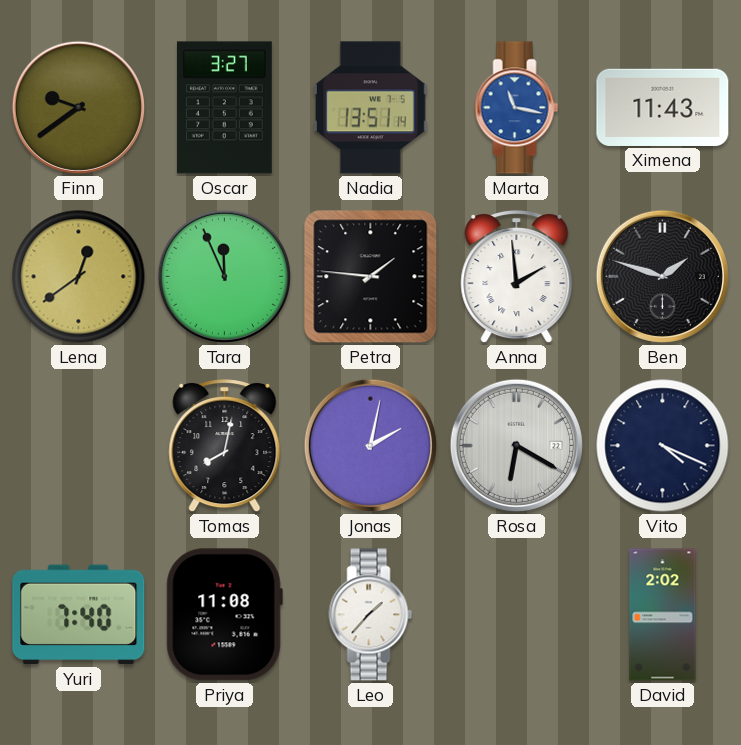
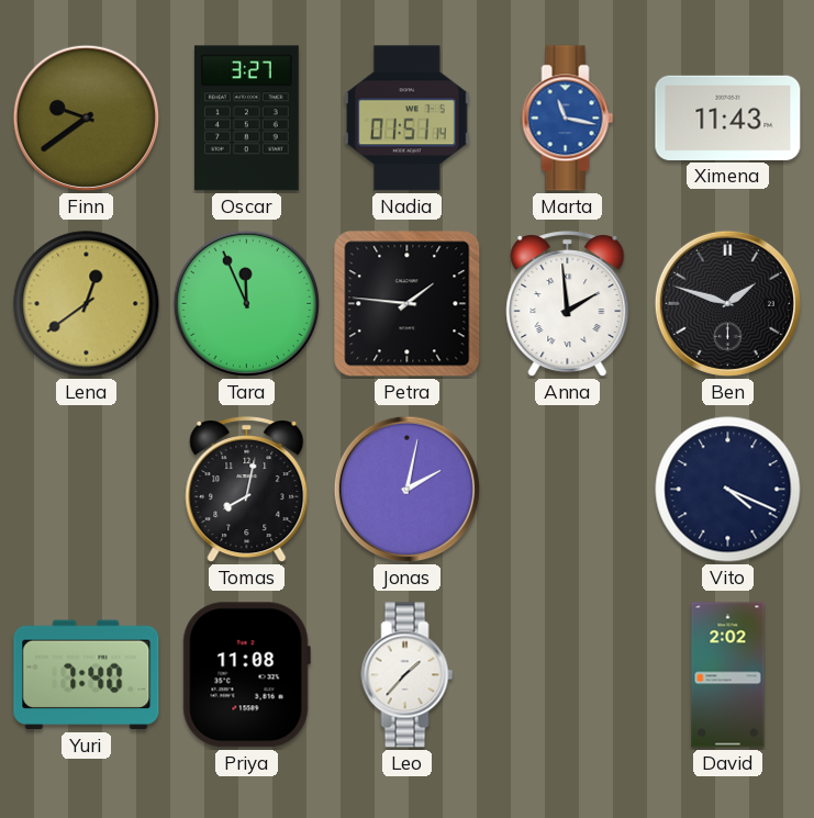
Nadia: 13:51 -> 01:51
Rosa: 6:20 -> none
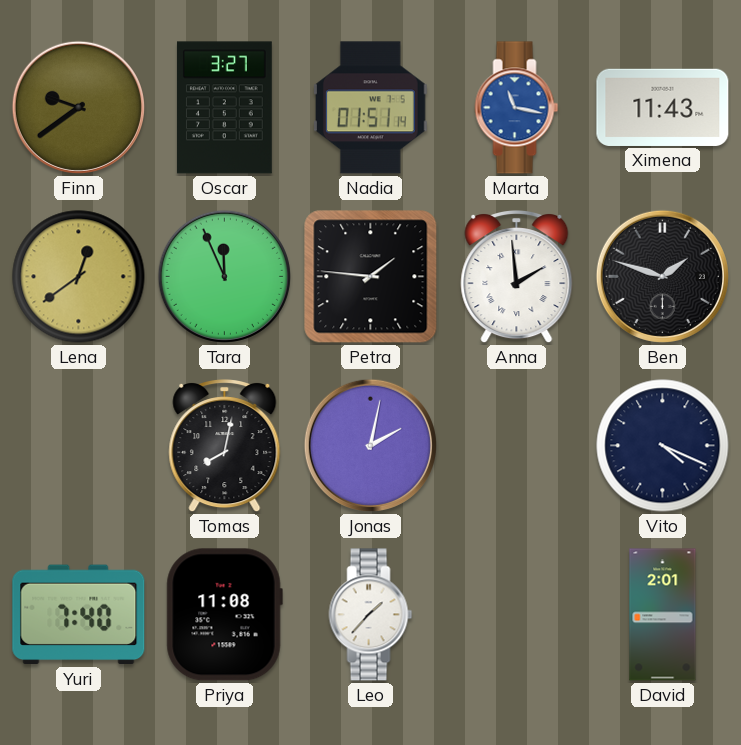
David: 2:02 -> 2:01
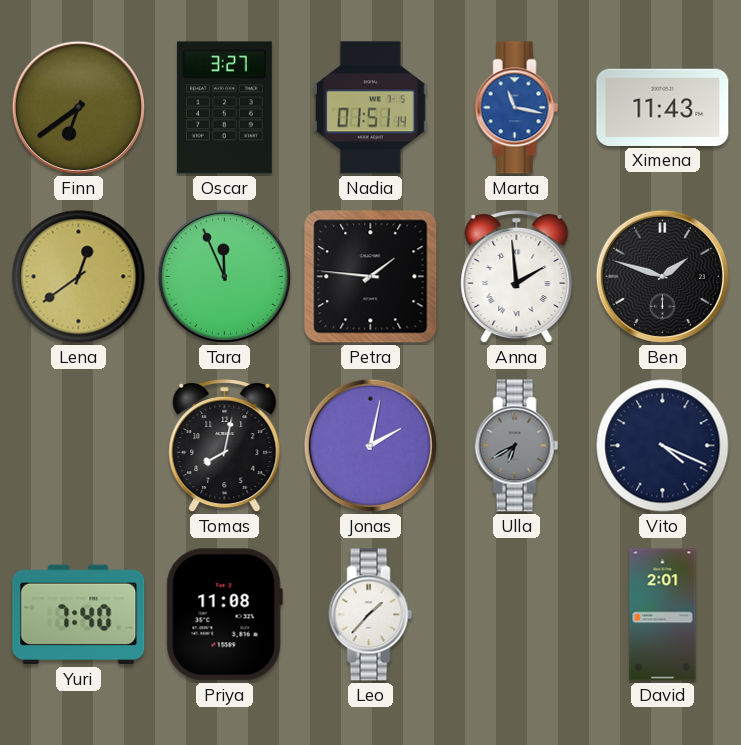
Finn: 9:39 -> 6:39
Ulla: none -> 6:40
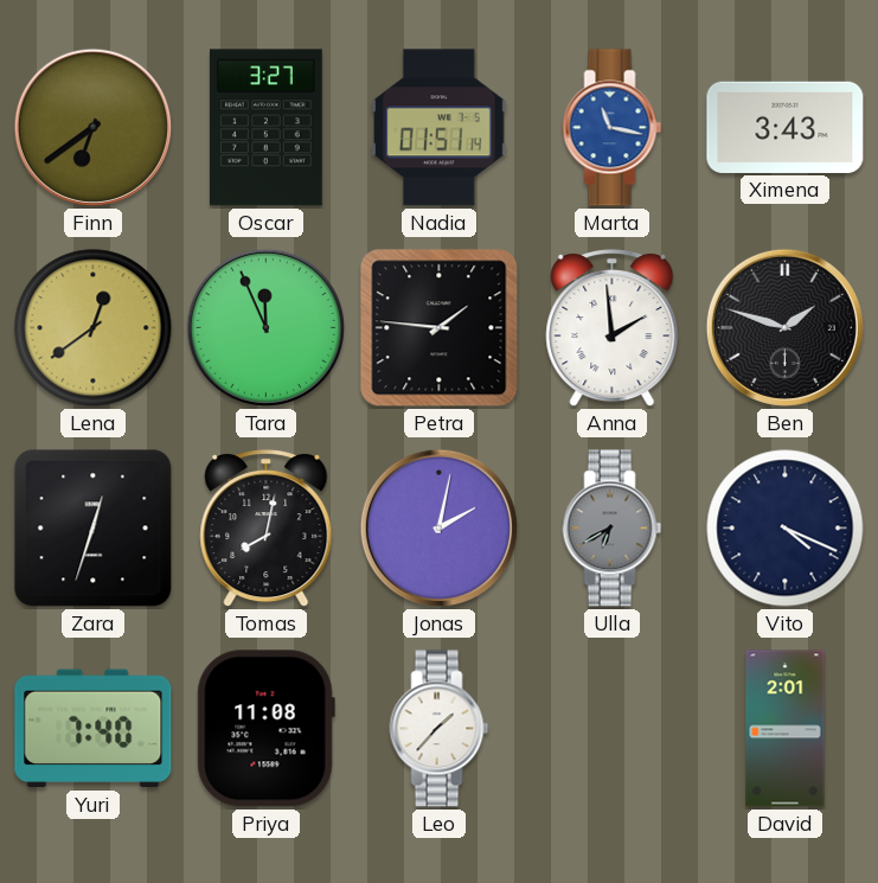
Ximena: 11:43 -> 3:43
Zara: none -> 12:33
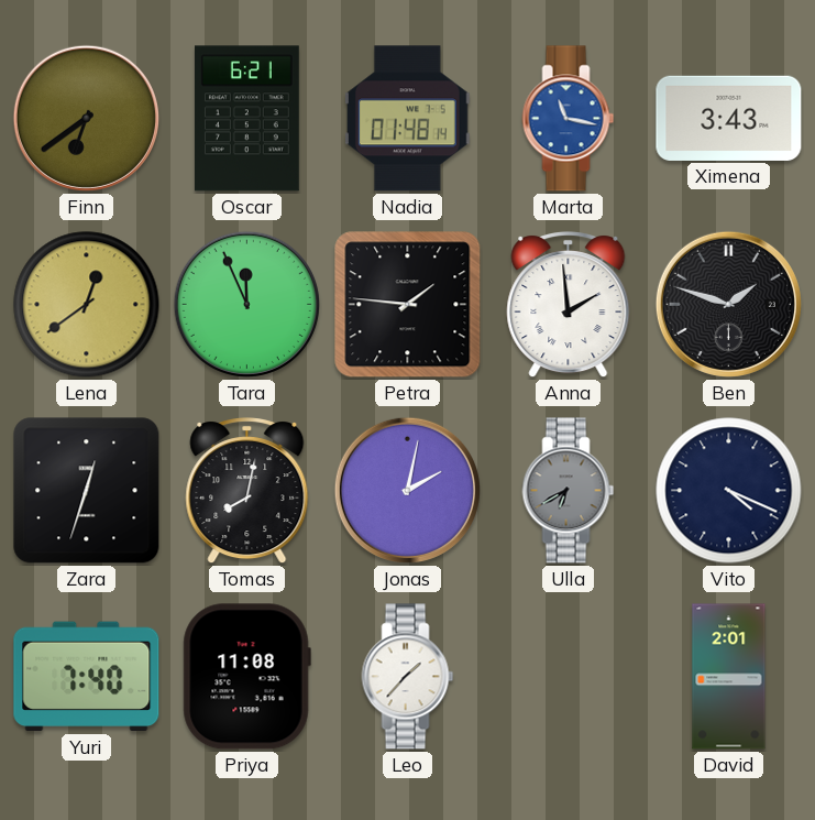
Oscar: 3:27 -> 6:21
Nadia: 01:51 -> 01:48
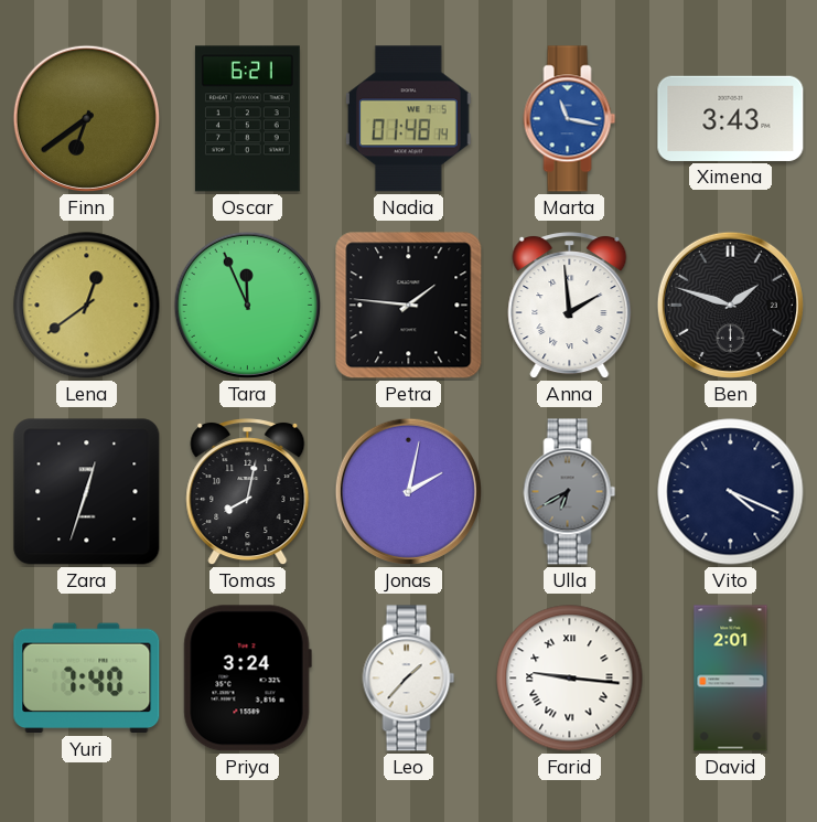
Priya: 11:08 -> 3:24
Farid: none -> 9:16
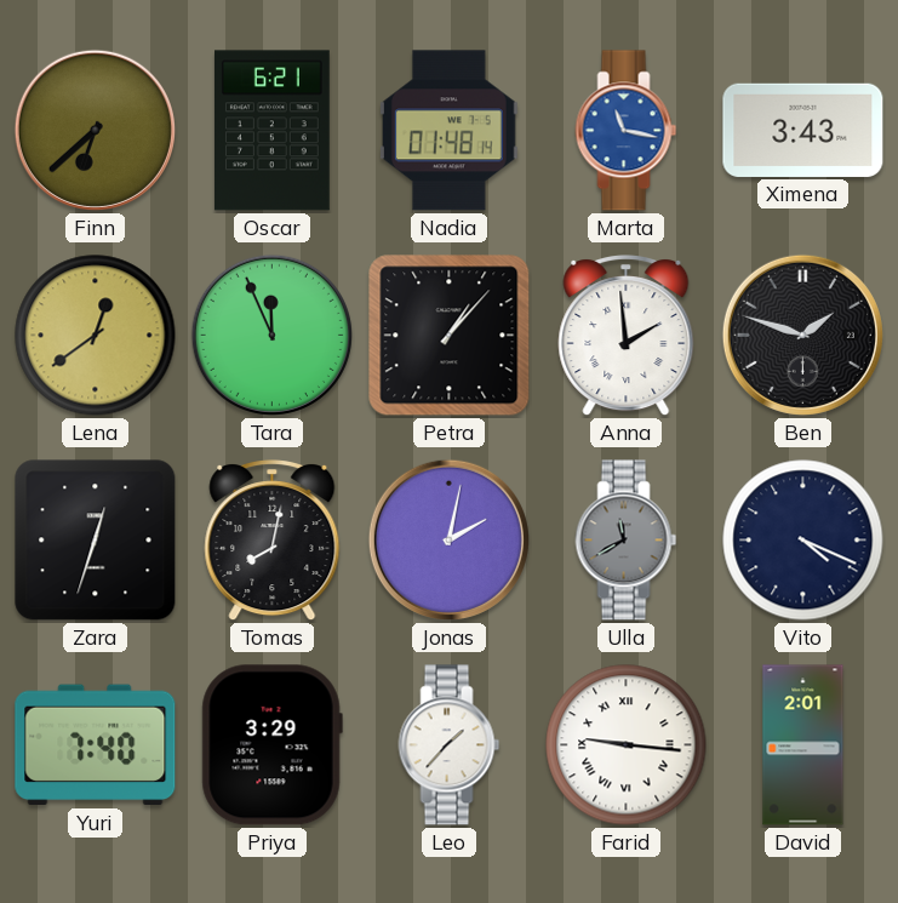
Finn: 6:39 -> 6:38
Petra: 1:46 -> 1:07
Ulla: 6:40 -> 11:40
Priya: 3:24 -> 3:29
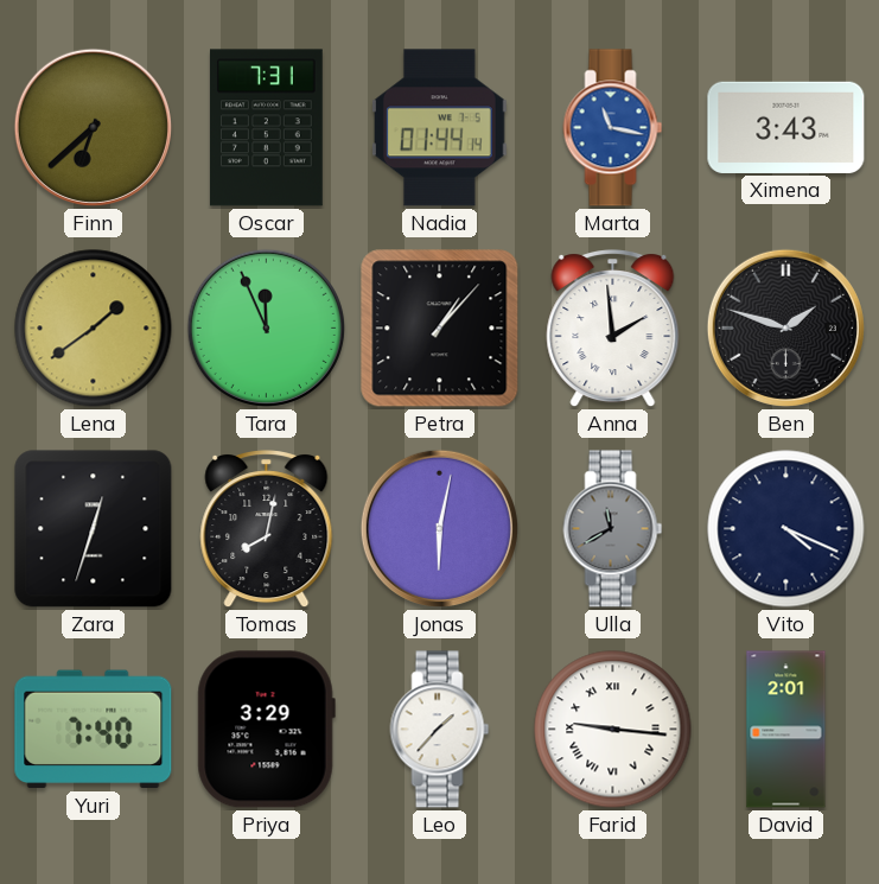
Oscar: 6:21 -> 7:31
Nadia: 01:48 -> 01:44
Lena: 12:39 -> 1:39
Jonas: 2:02 -> 6:02
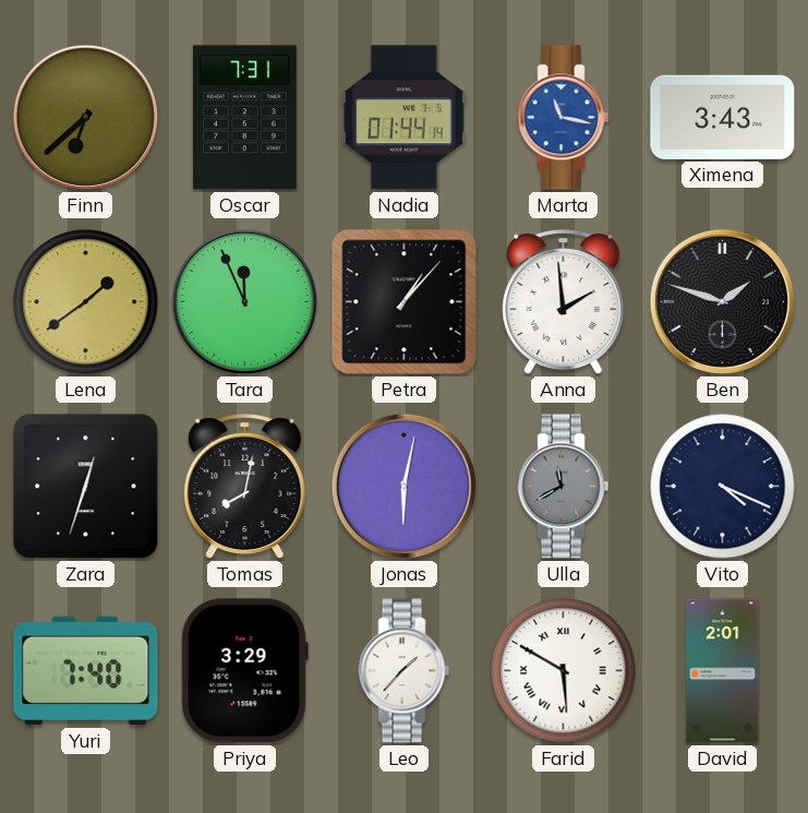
Farid: 9:16 -> 5:50
